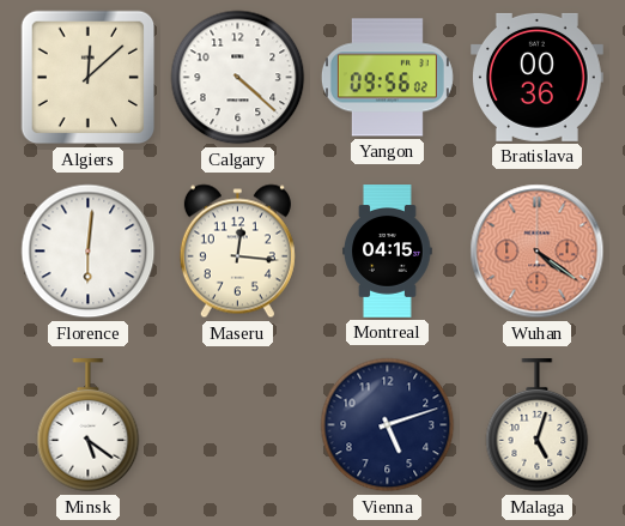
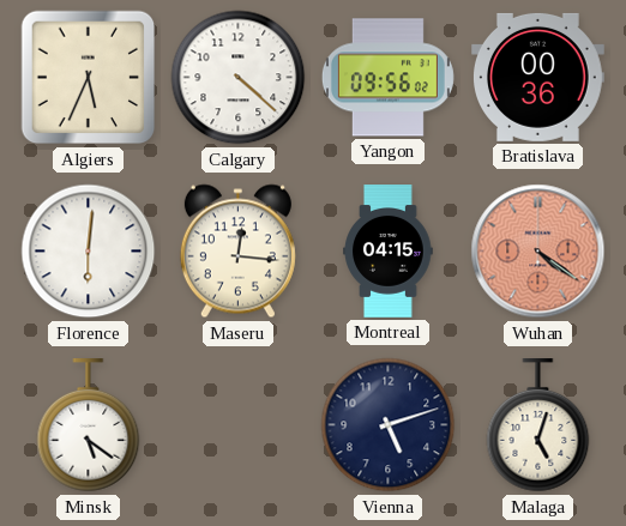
Algiers: 12:08 -> 5:34
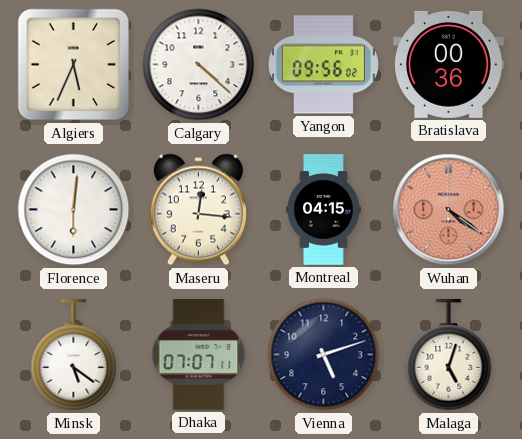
Dhaka: none -> 07:07
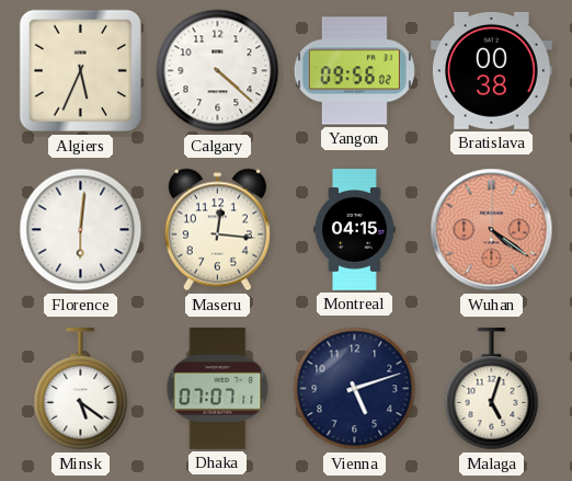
Bratislava: 00:36 -> 00:38
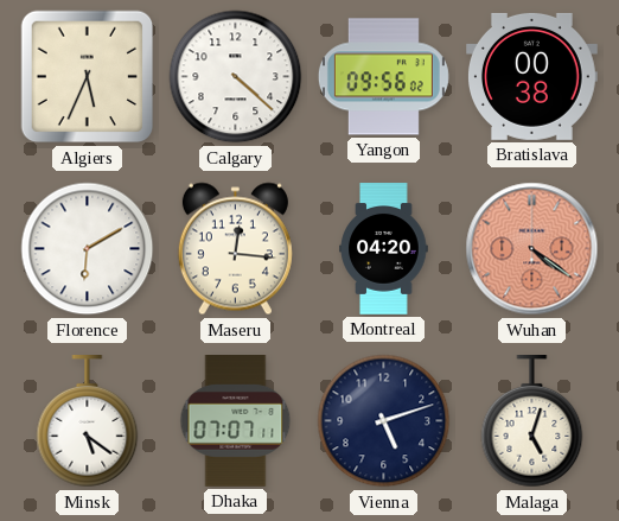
Florence: 6:01 -> 6:10
Montreal: 04:15 -> 04:20
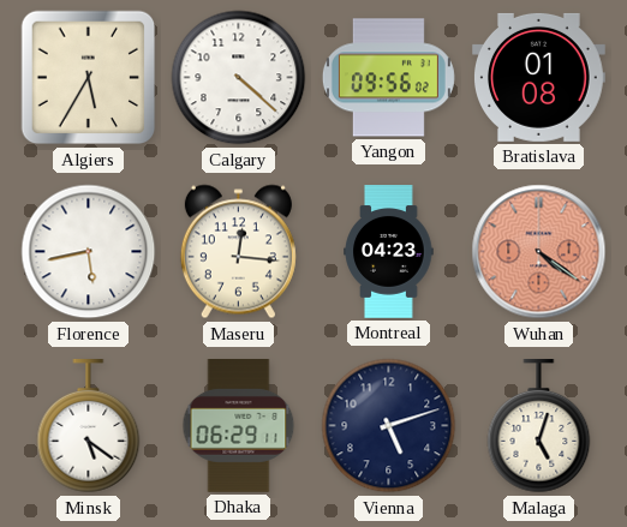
Algiers: 5:34 -> 5:35
Bratislava: 00:38 -> 01:08
Florence: 6:10 -> 5:43
Montreal: 04:20 -> 04:23
Dhaka: 07:07 -> 06:29
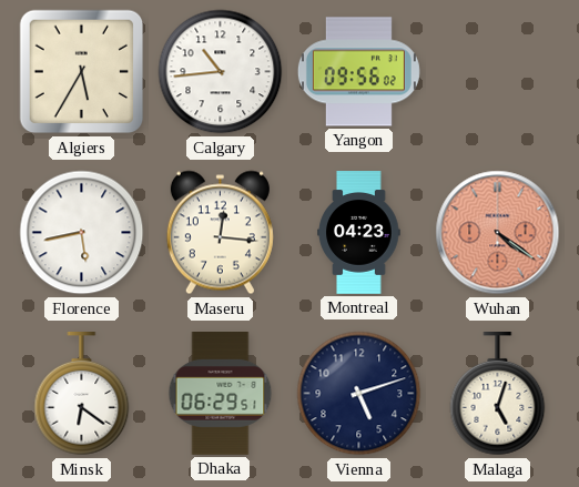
Calgary: 4:22 -> 10:44
Bratislava: 01:08 -> none
Minsk: 5:21 -> 6:21
Dhaka: 06:29:11 -> 06:29:51
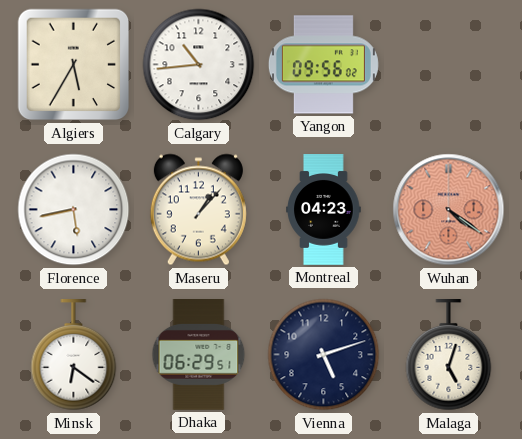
Maseru: 12:16 -> 1:07
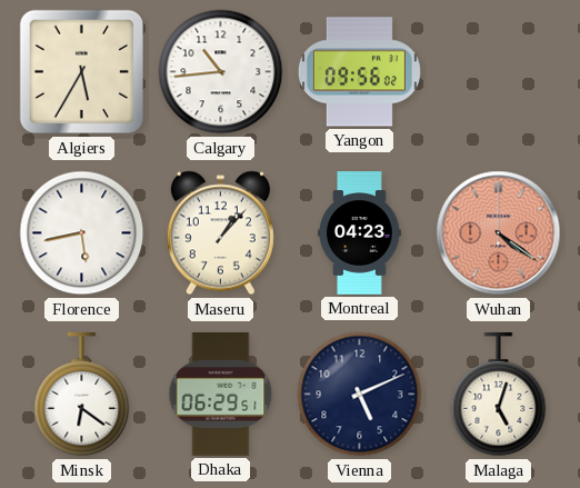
Vienna: 5:12 -> 5:11
